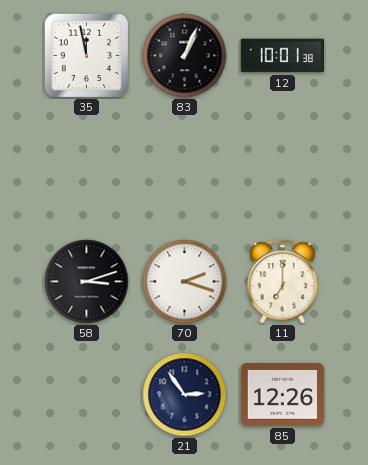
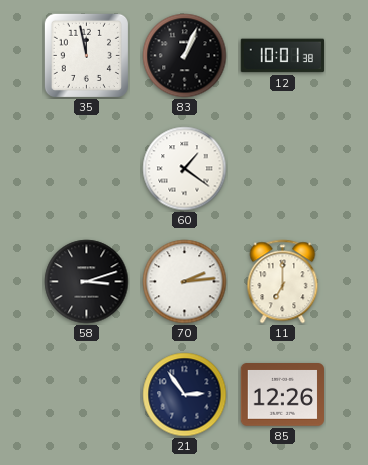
60: none -> 1:21
70: 2:18 -> 2:14
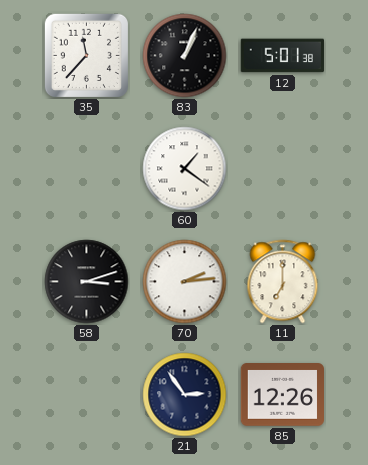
35: 11:58 -> 11:37
12: 10:01 -> 5:01
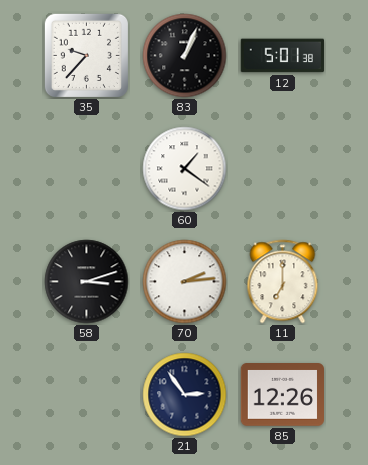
35: 11:37 -> 9:37
